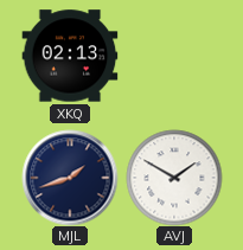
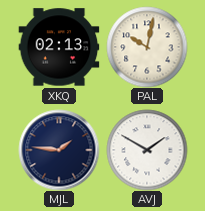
PAL: none -> 10:02
MJL: 1:42 -> 1:46
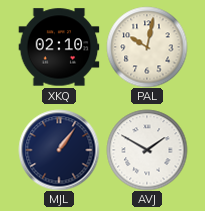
XKQ: 02:13 -> 02:10
MJL: 1:46 -> 1:06
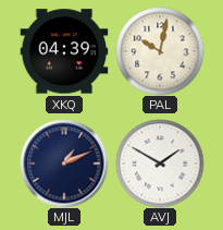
XKQ: 02:10 -> 04:39
MJL: 1:06 -> 1:11
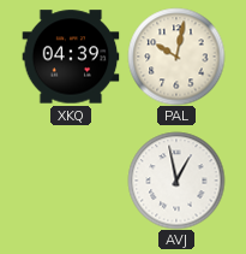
MJL: 1:11 -> none
AVJ: 1:50 -> 12:58
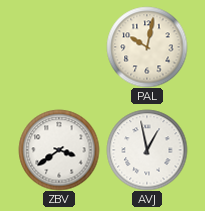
XKQ: 04:39 -> none
ZBV: none -> 3:39
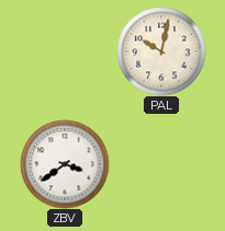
AVJ: 12:58 -> none
